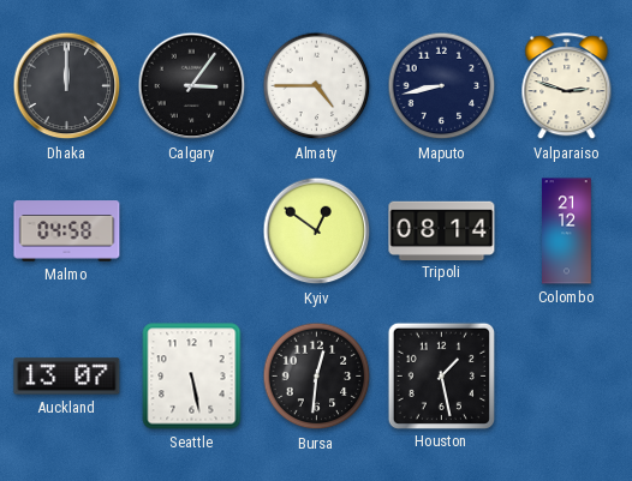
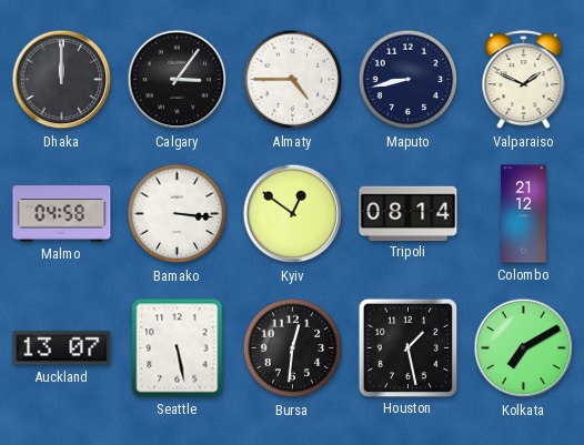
Valparaiso: 2:48 -> 1:49
Bamako: none -> 3:16
Kolkata: none -> 7:10
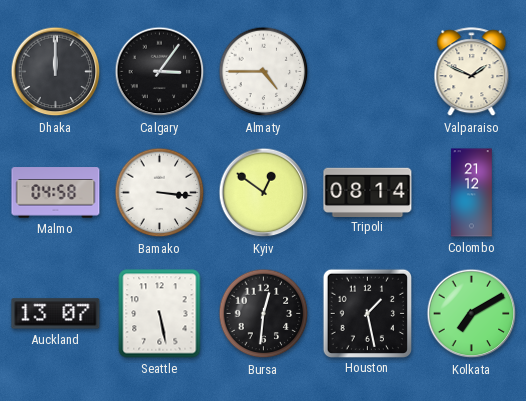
Maputo: 8:43 -> none
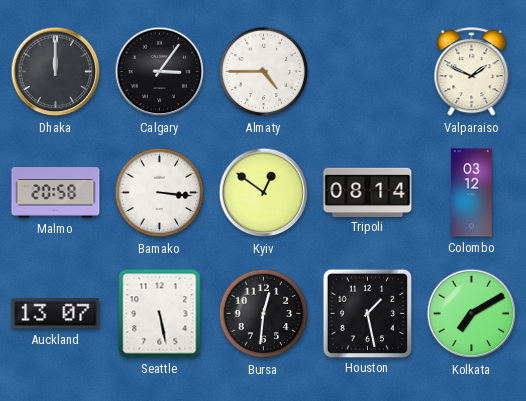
Malmo: 04:58 -> 20:58
Colombo: 21:12 -> 03:12
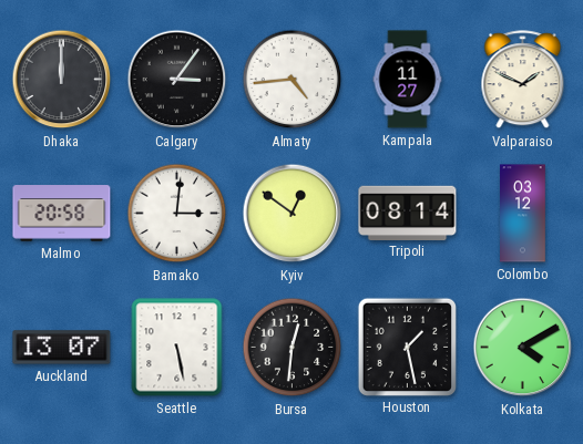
Almaty: 4:45 -> 4:44
Kampala: none -> 11:27
Bamako: 3:16 -> 3:01
Kolkata: 7:10 -> 4:10
